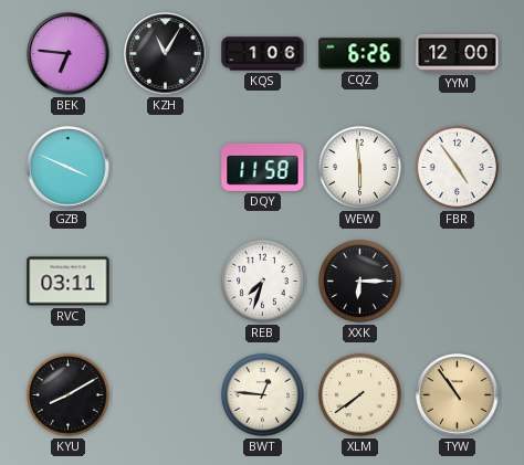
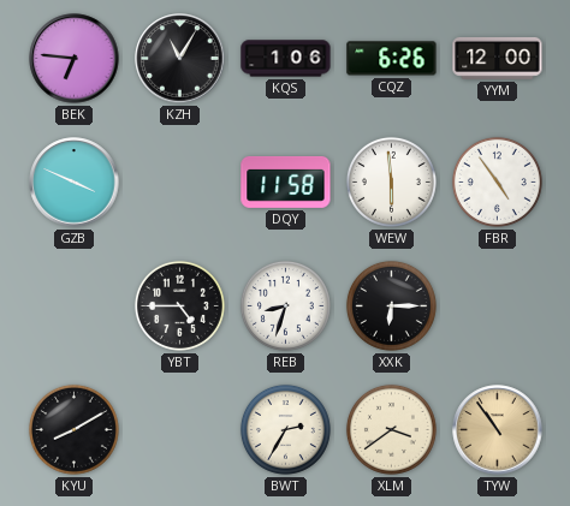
RVC: 03:11 -> none
YBT: none -> 4:45
REB: 7:33 -> 8:33
BWT: 12:46 -> 2:35
XLM: 7:39 -> 3:39
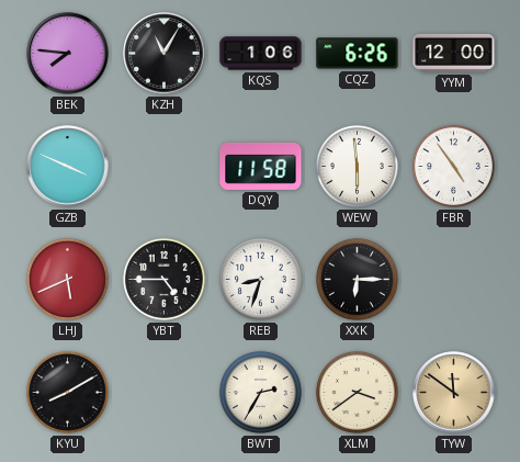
BEK: 6:46 -> 7:46
LHJ: none -> 5:41
TYW: 10:54 -> 11:51
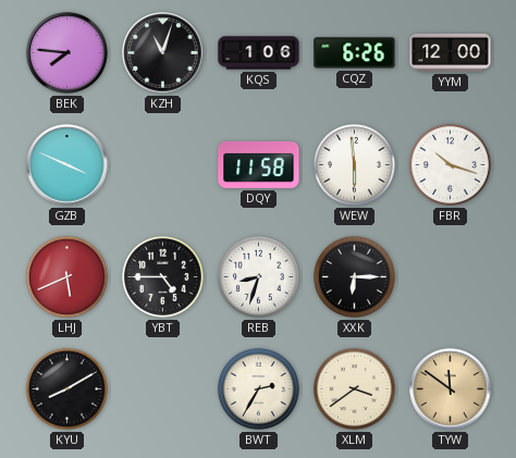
KZH: 11:05 -> 11:03
FBR: 4:54 -> 10:18
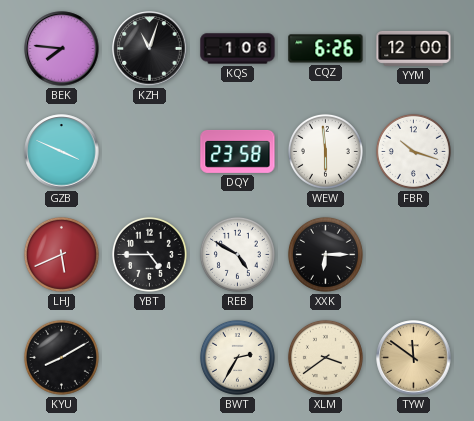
DQY: 11:58 -> 23:58
REB: 8:33 -> 4:50
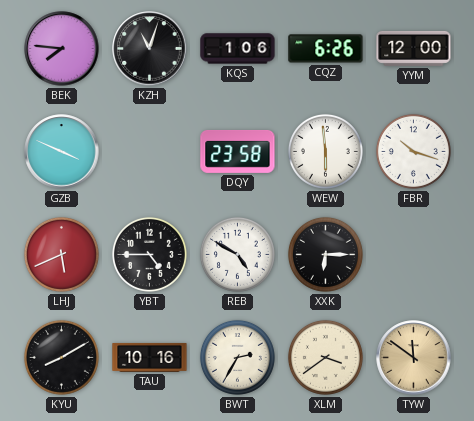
TAU: none -> 10:16
